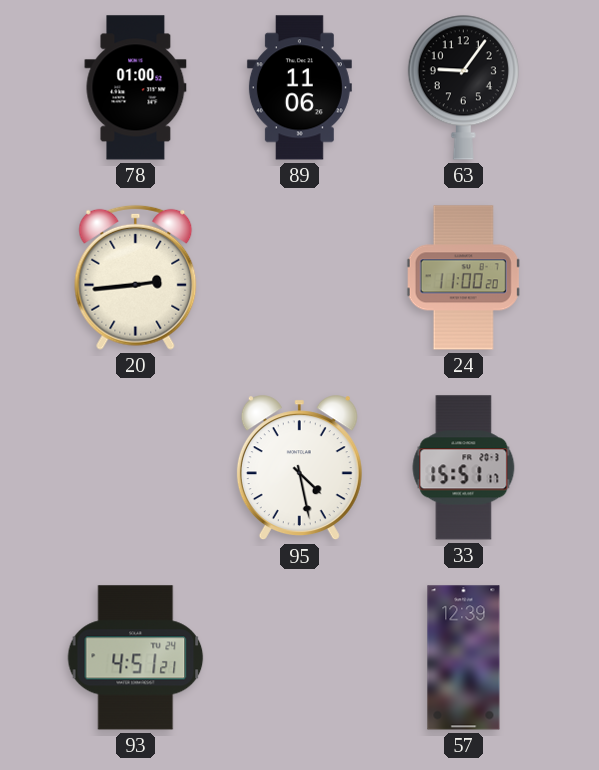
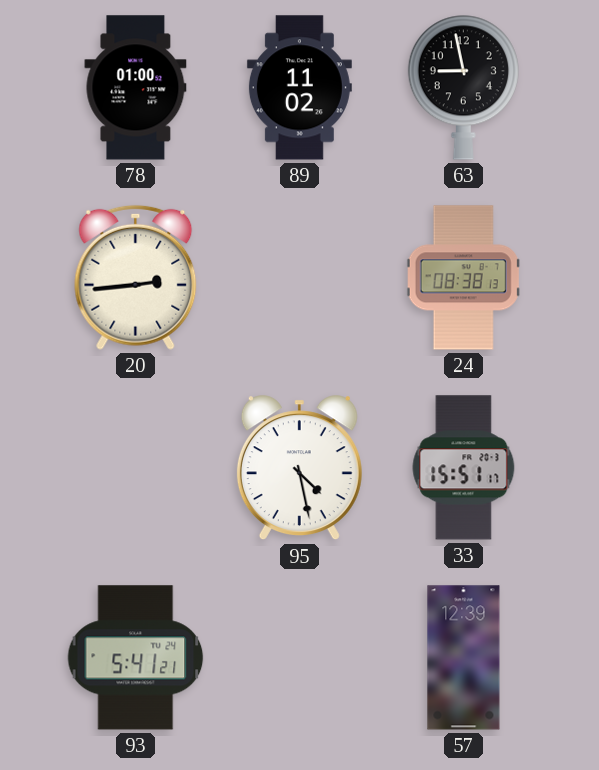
89: 11:06 -> 11:02
63: 9:06 -> 8:58
24: 11:00 -> 08:38
93: 4:51 -> 5:41
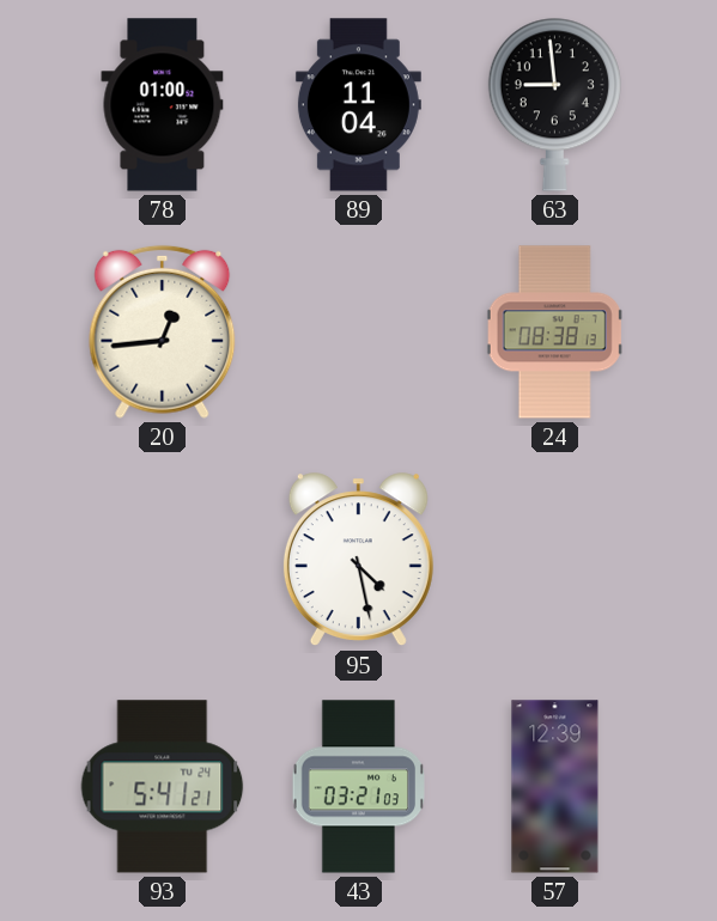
89: 11:02 -> 11:04
63: 8:58 -> 8:59
20: 2:44 -> 12:44
33: 15:51 -> none
43: none -> 03:21
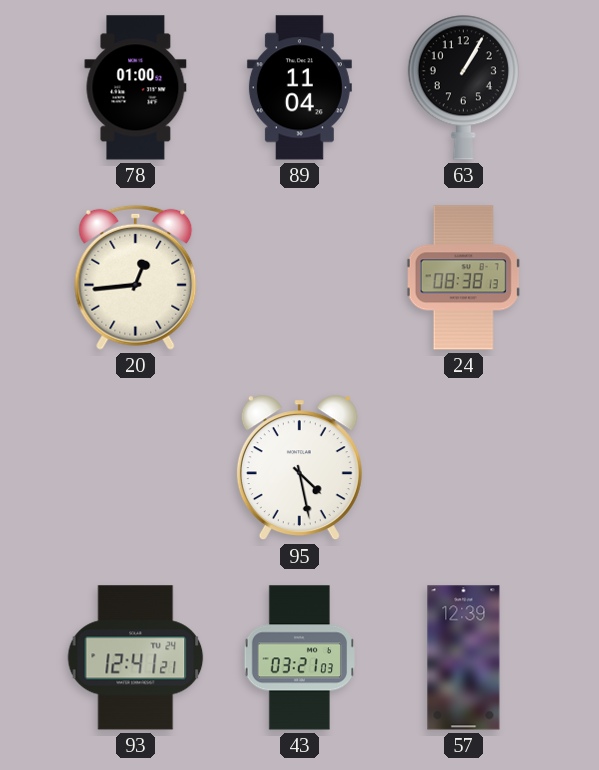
63: 8:59 -> 1:05
93: 5:41 -> 12:41
